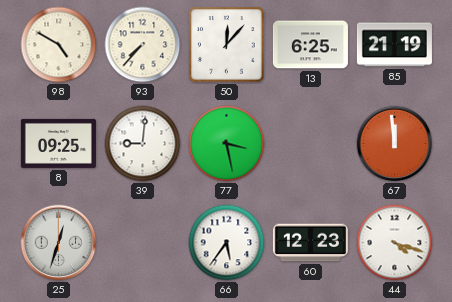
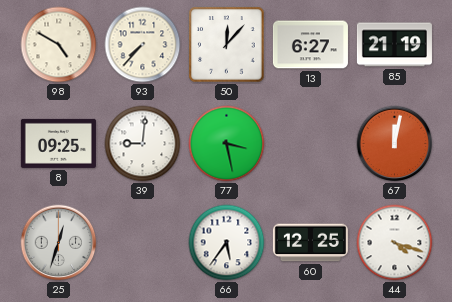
13: 6:25 -> 6:27
67: 11:59 -> 12:02
60: 12:23 -> 12:25
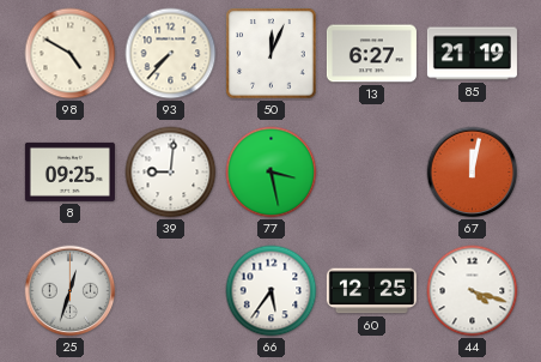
50: 12:07 -> 12:04
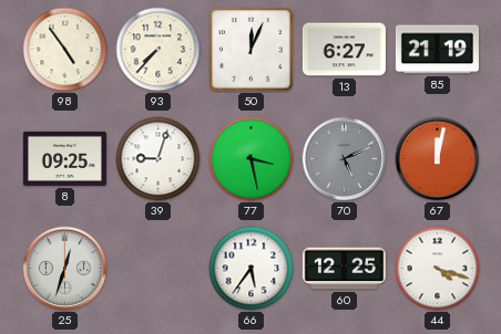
98: 4:50 -> 4:54
39: 9:01 -> 9:03
70: none -> 5:11
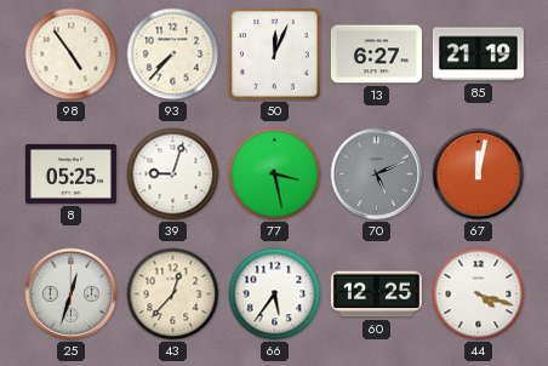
8: 09:25 -> 05:25
43: none -> 12:37
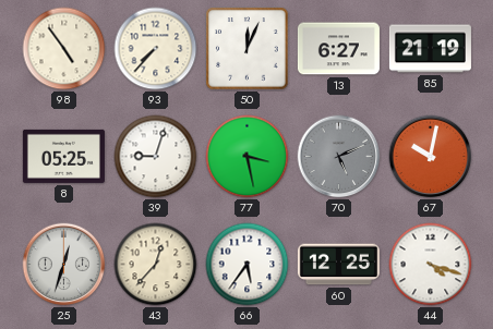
67: 12:02 -> 10:02
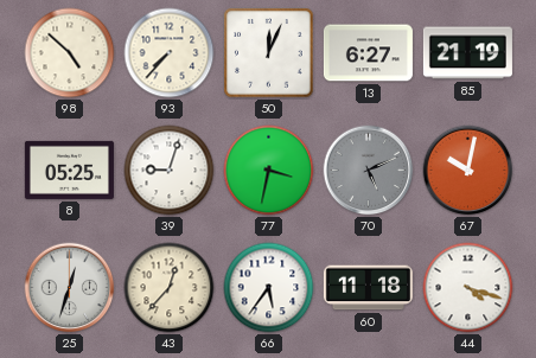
98: 4:54 -> 4:52
77: 3:28 -> 3:32
60: 12:25 -> 11:18
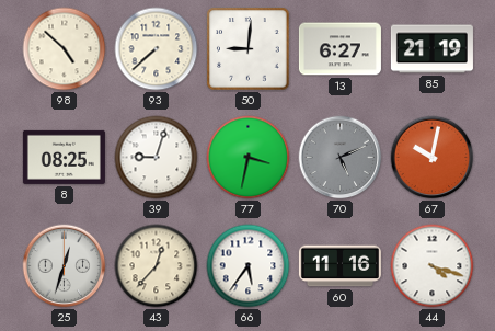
93: 7:37 -> 7:38
50: 12:04 -> 9:01
8: 05:25 -> 08:25
60: 11:18 -> 11:16
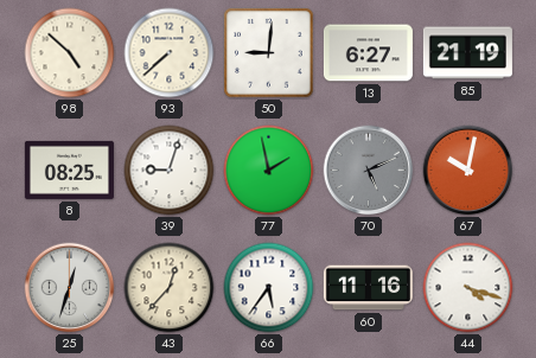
77: 3:32 -> 1:58
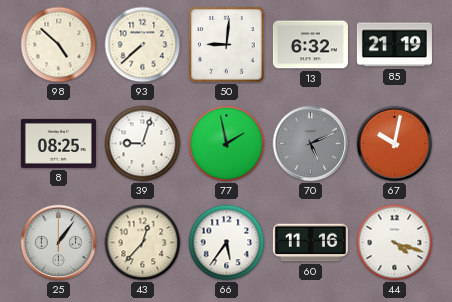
13: 6:27 -> 6:32
25: 12:33 -> 1:06
